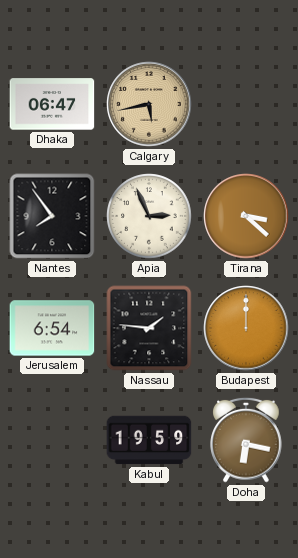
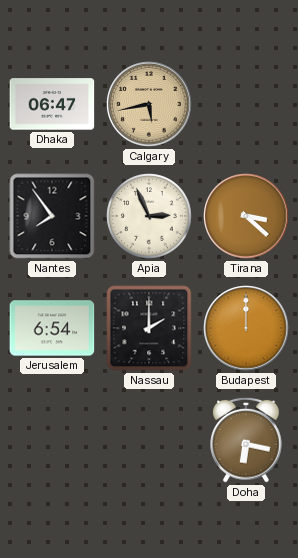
Nassau: 1:46 -> 2:00
Kabul: 19:59 -> none
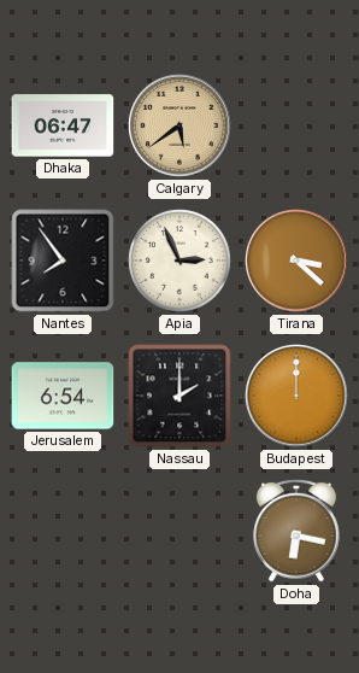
Calgary: 5:43 -> 5:39
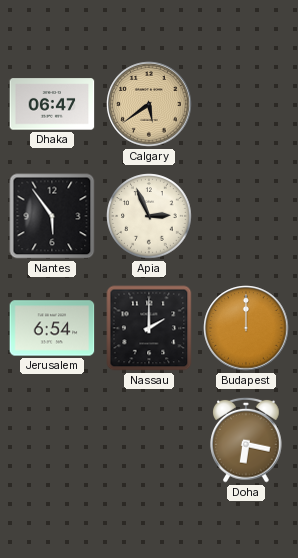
Nantes: 7:54 -> 5:54
Tirana: 3:22 -> none
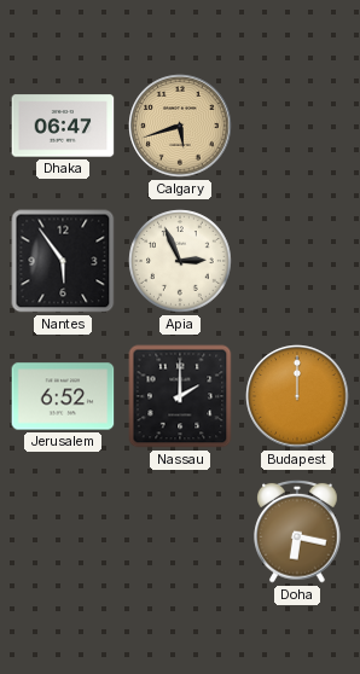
Calgary: 5:39 -> 5:42
Jerusalem: 6:54 -> 6:52
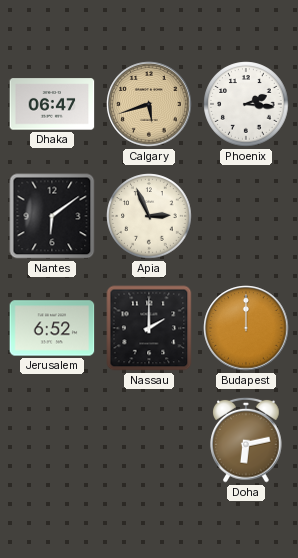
Phoenix: none -> 2:16
Nantes: 5:54 -> 6:09
Doha: 6:17 -> 6:13
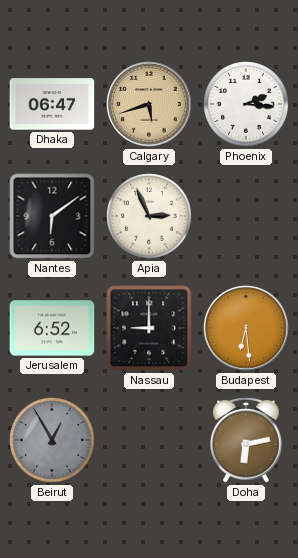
Nassau: 2:00 -> 9:00
Budapest: 12:00 -> 6:29
Beirut: none -> 12:55
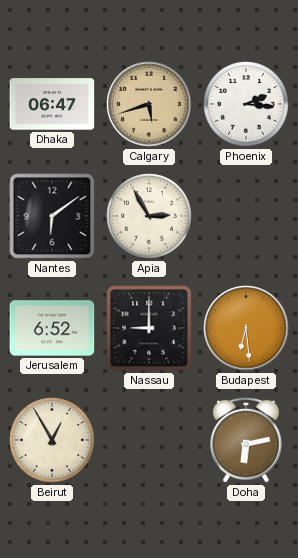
Apia: 2:56 -> 2:55
Beirut dial: grey -> cream
